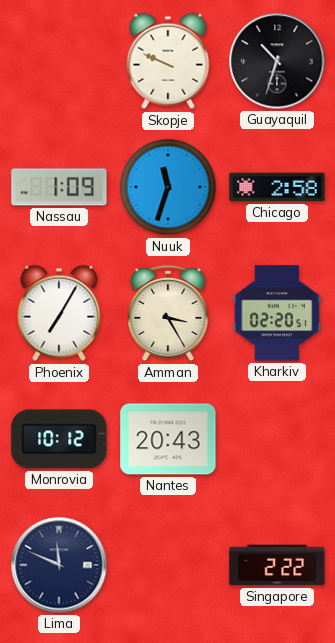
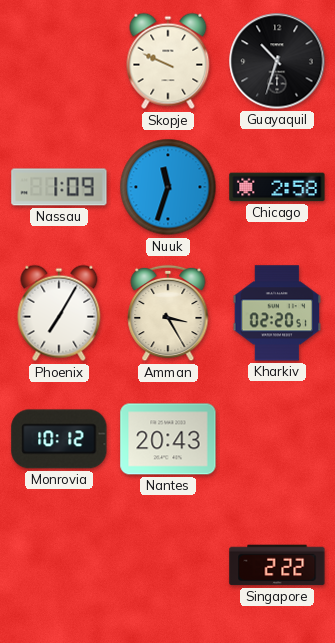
Lima: 11:49 -> none
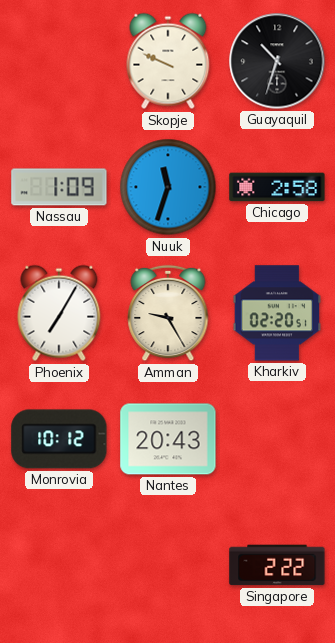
Amman: 3:25 -> 9:25
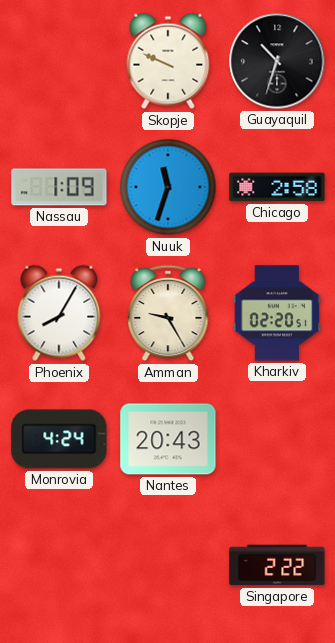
Phoenix: 7:05 -> 8:05
Monrovia: 10:12 -> 4:24
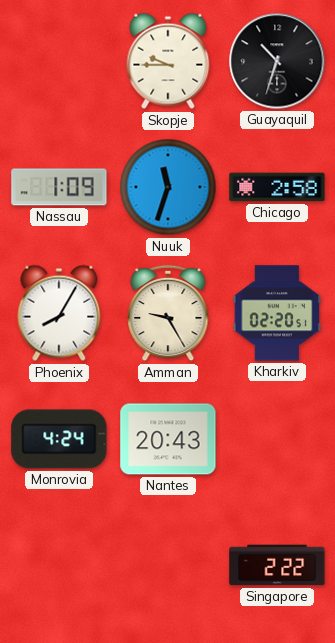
Skopje: 9:49 -> 9:45
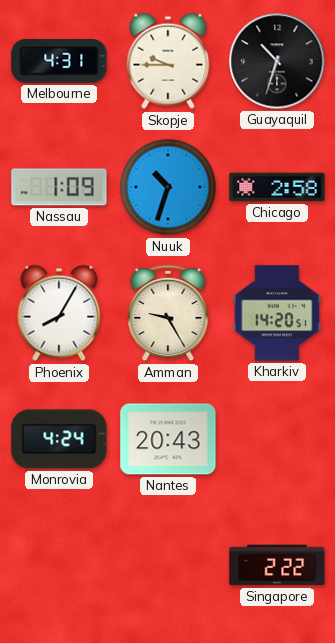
Melbourne: none -> 4:31
Nuuk: 11:33 -> 10:33
Kharkiv: 02:20 -> 14:20
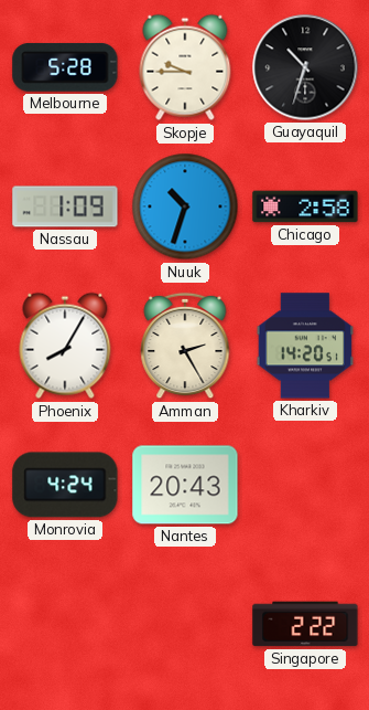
Melbourne: 4:31 -> 5:28
Amman: 9:25 -> 2:25
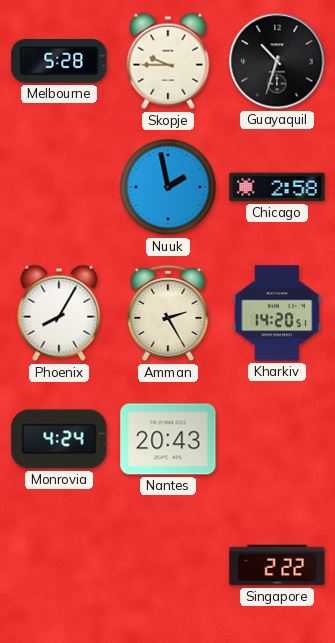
Nassau: 1:09 -> none
Nuuk: 10:33 -> 1:58
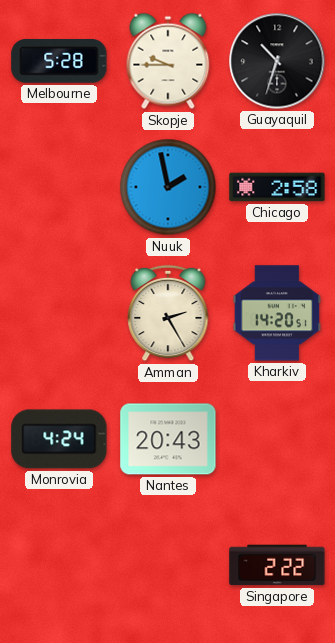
Phoenix: 8:05 -> none
